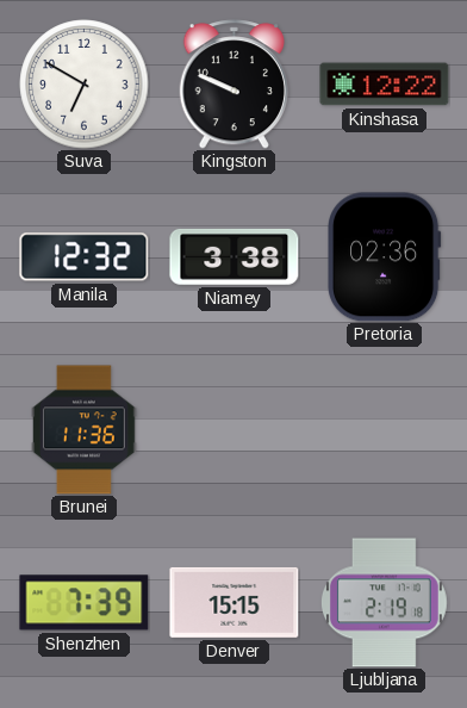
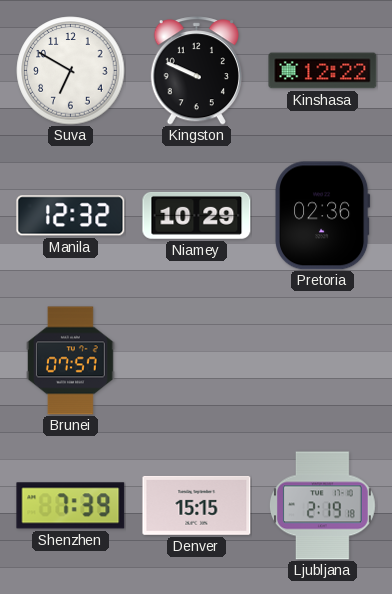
Niamey: 3:38 -> 10:29
Brunei: 11:36 -> 07:57
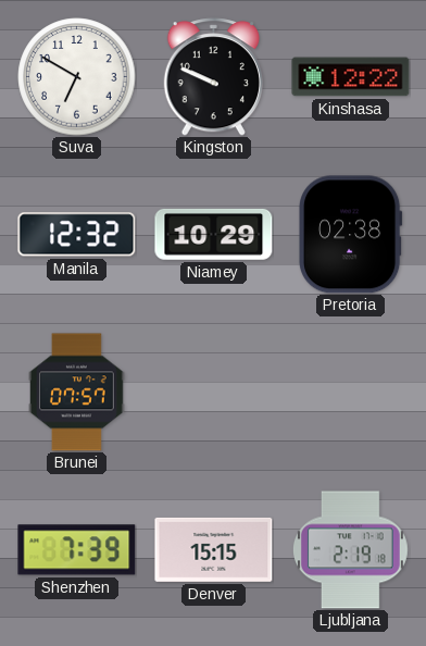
Pretoria: 02:36 -> 02:38
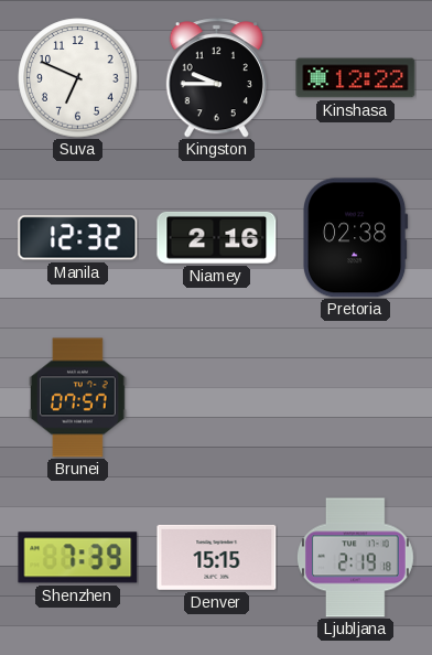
Suva: 6:50 -> 6:49
Kingston: 9:49 -> 9:45
Niamey: 10:29 -> 2:16
